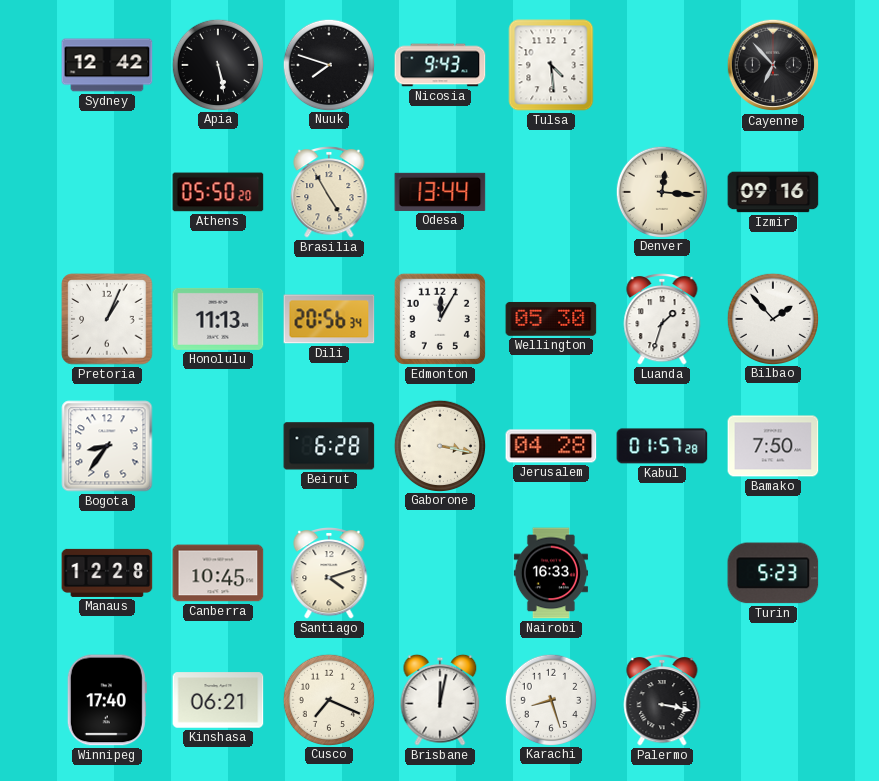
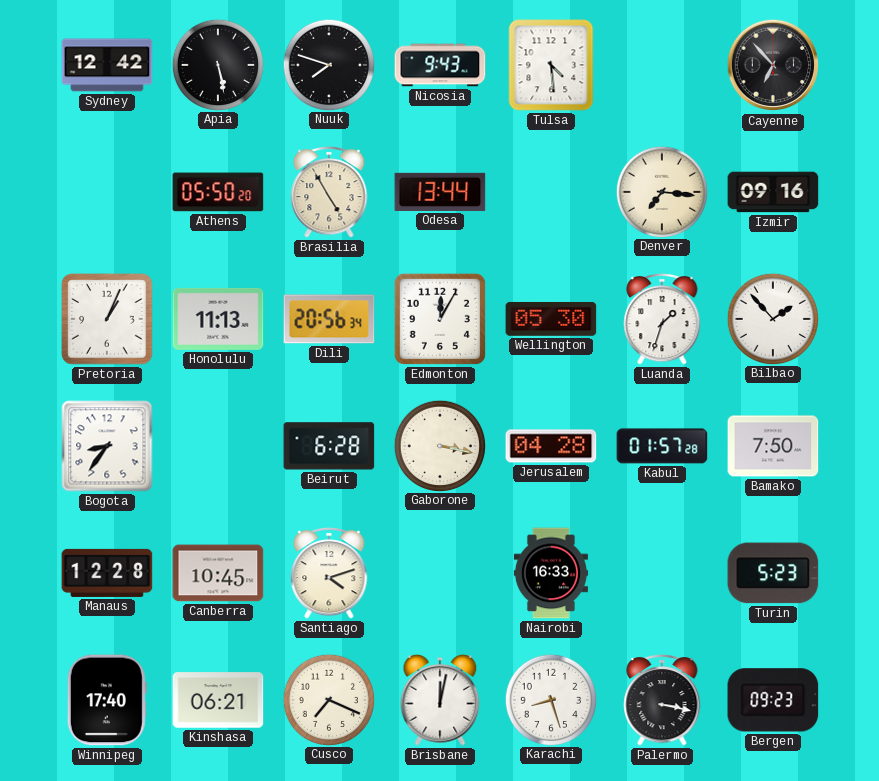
Denver: 12:16 -> 7:16
Bergen: none -> 09:23
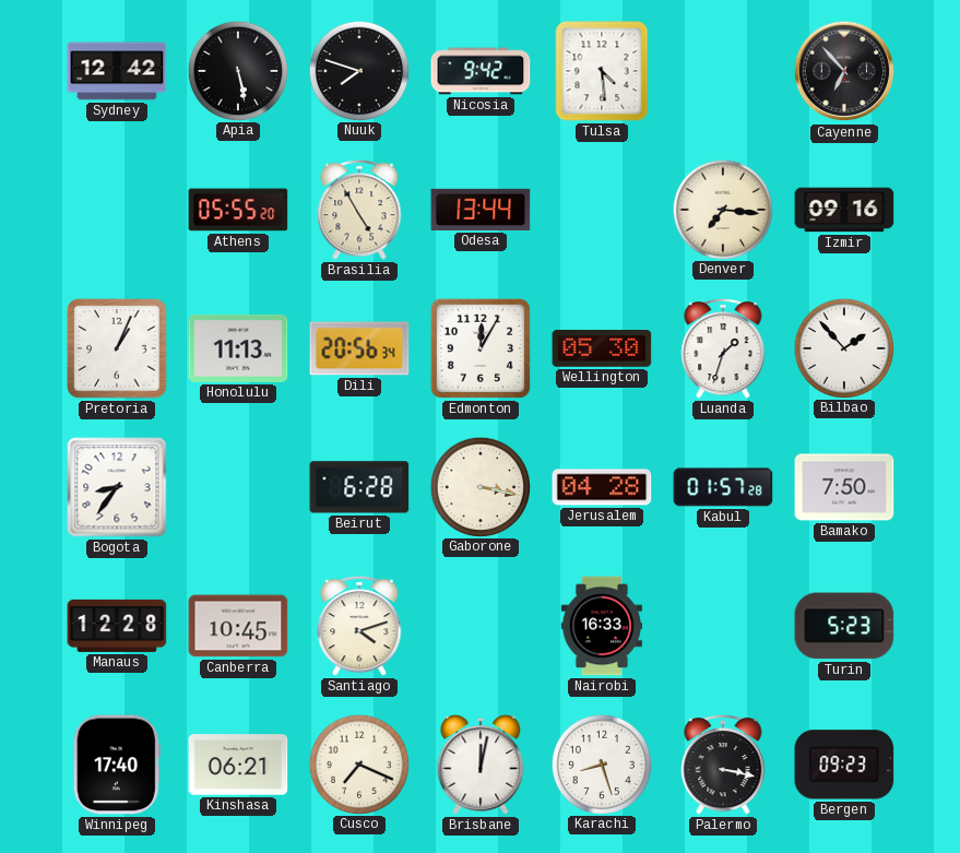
Nicosia: 9:43 -> 9:42
Athens: 05:50 -> 05:55
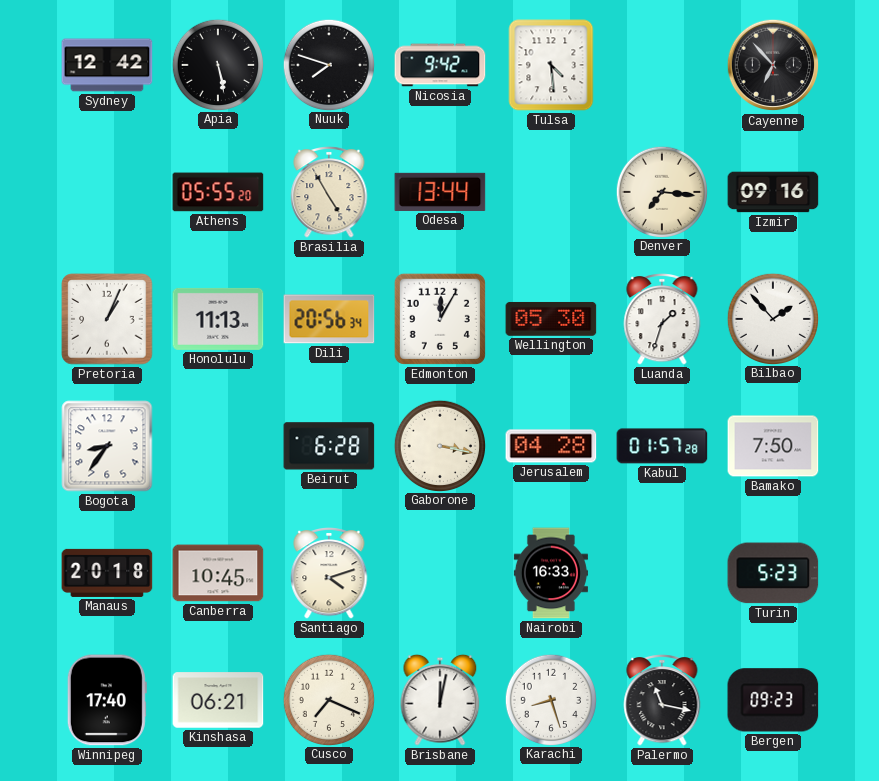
Manaus: 12:28 -> 20:18
Palermo: 3:17 -> 11:17
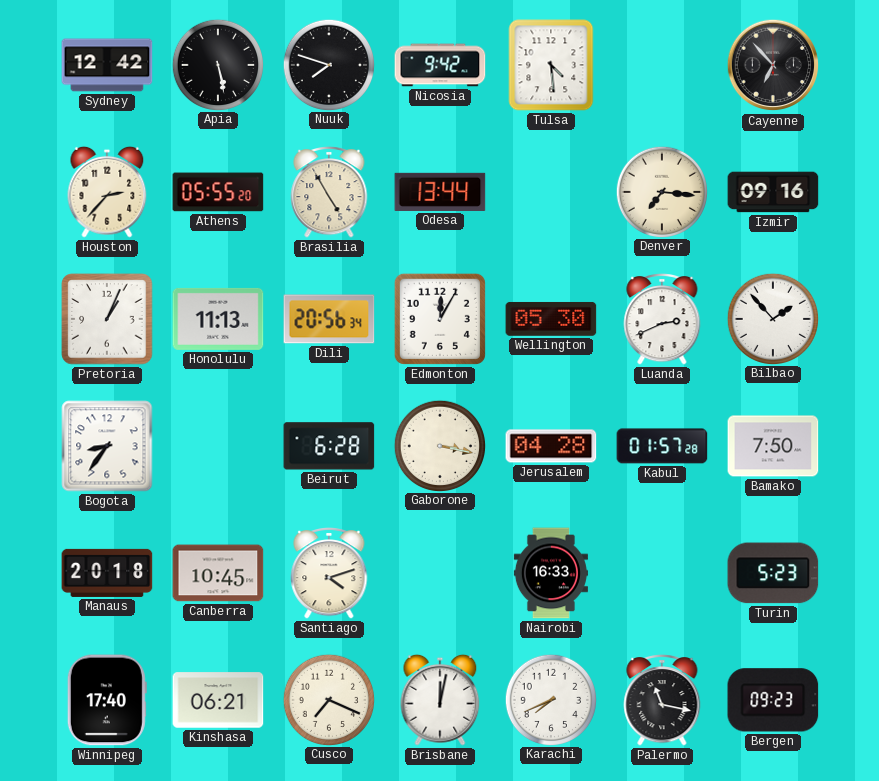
Houston: none -> 2:37
Luanda: 1:33 -> 2:41
Karachi: 8:27 -> 7:41
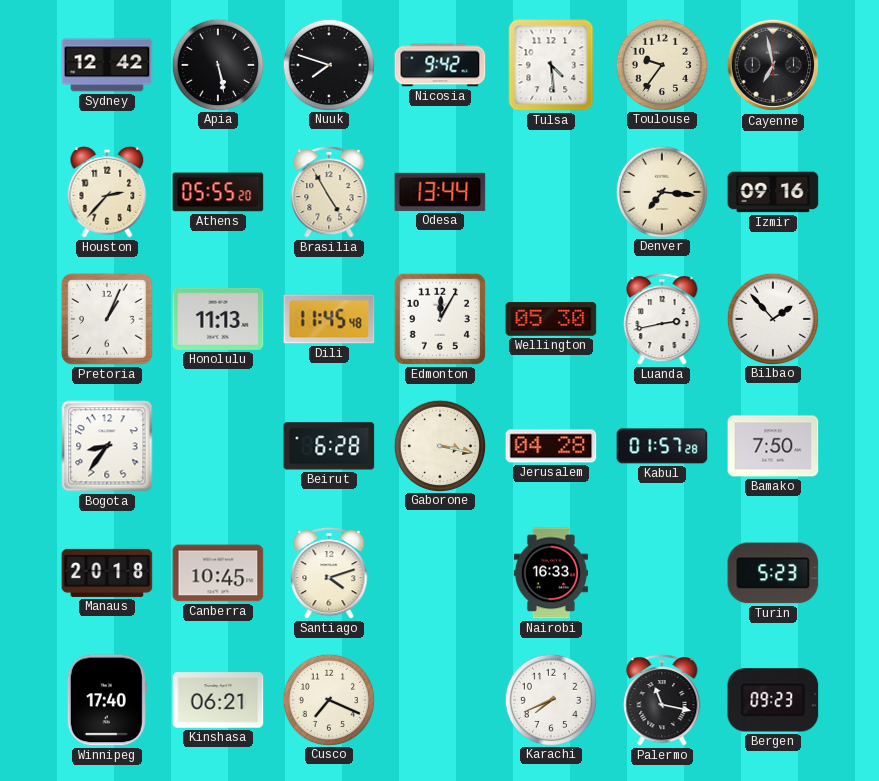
Toulouse: none -> 9:36
Cayenne: 6:53 -> 6:58
Dili: 20:56 -> 11:45
Luanda: 2:41 -> 2:43
Brisbane: 12:02 -> none
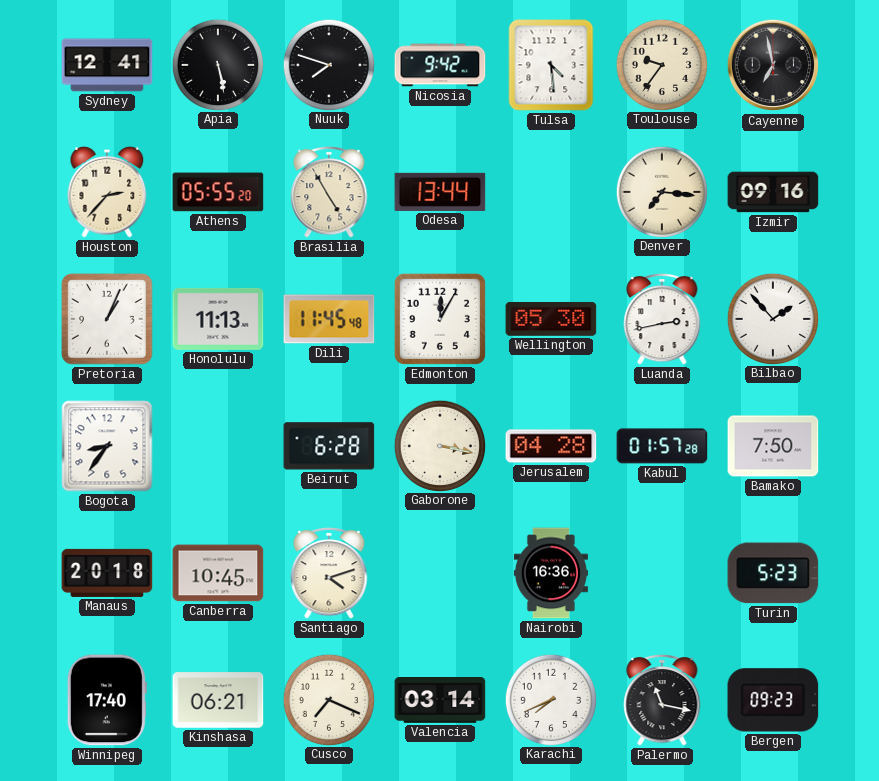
Sydney: 12:42 -> 12:41
Nairobi: 16:33 -> 16:36
Valencia: none -> 03:14
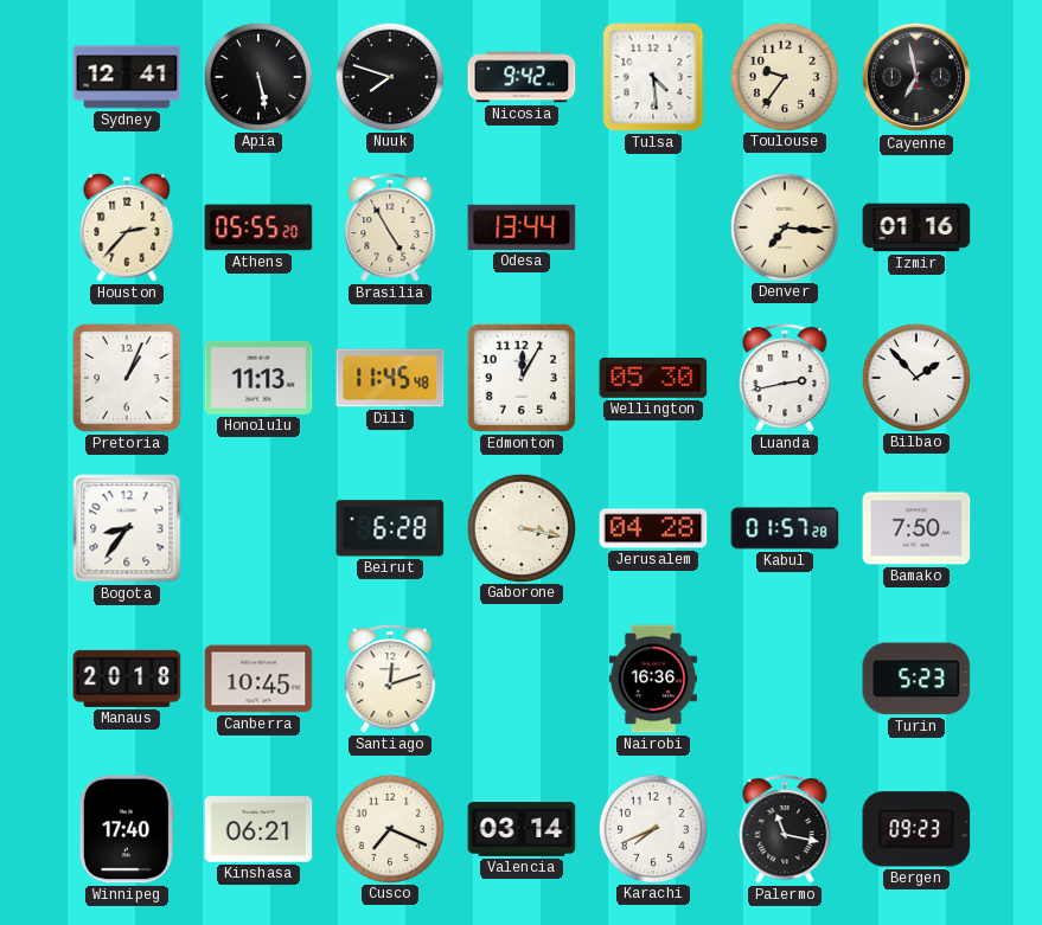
Izmir: 09:16 -> 01:16
Santiago: 4:12 -> 12:12
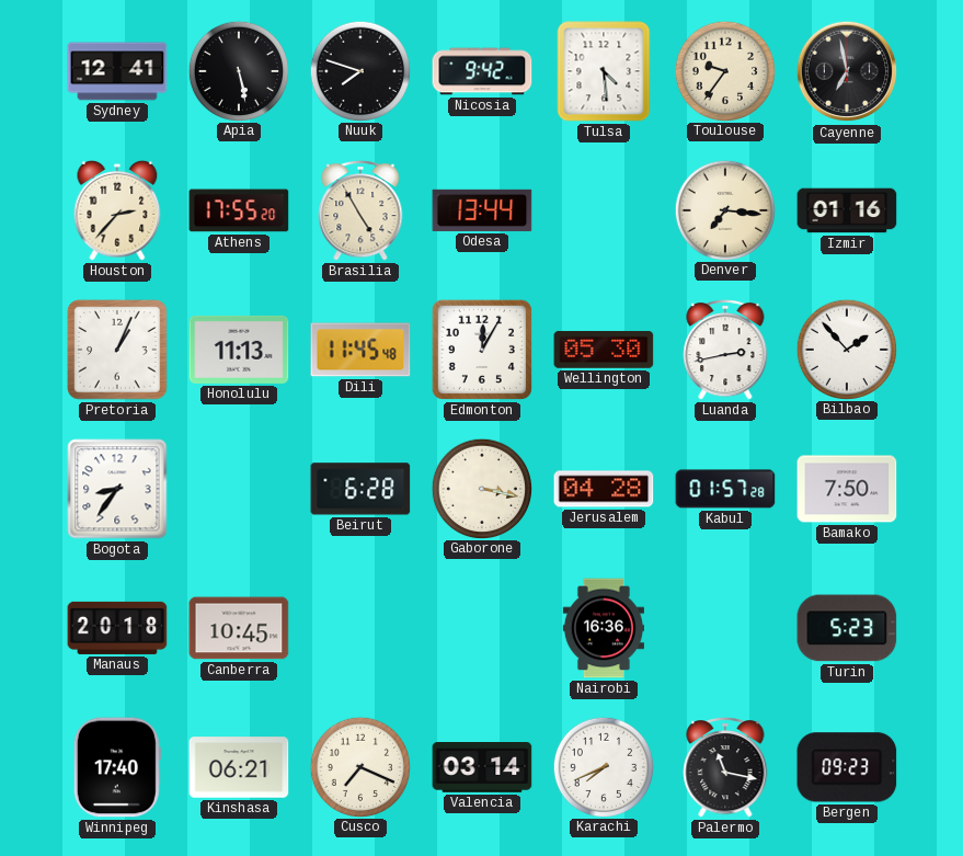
Athens: 05:55 -> 17:55
Santiago: 12:12 -> none
